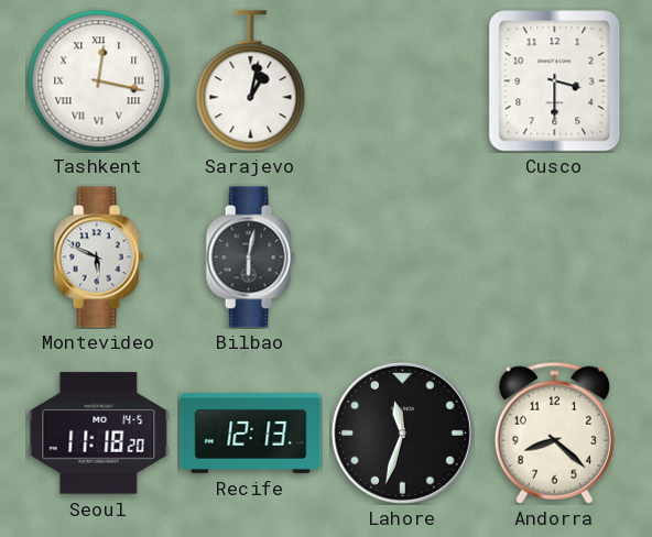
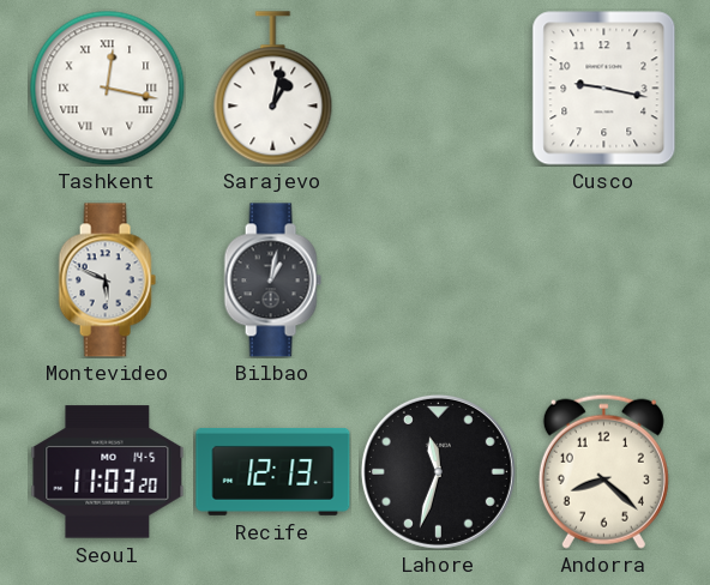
Cusco: 3:30 -> 9:17
Bilbao: 6:02 -> 1:02
Seoul: 11:18 -> 11:03
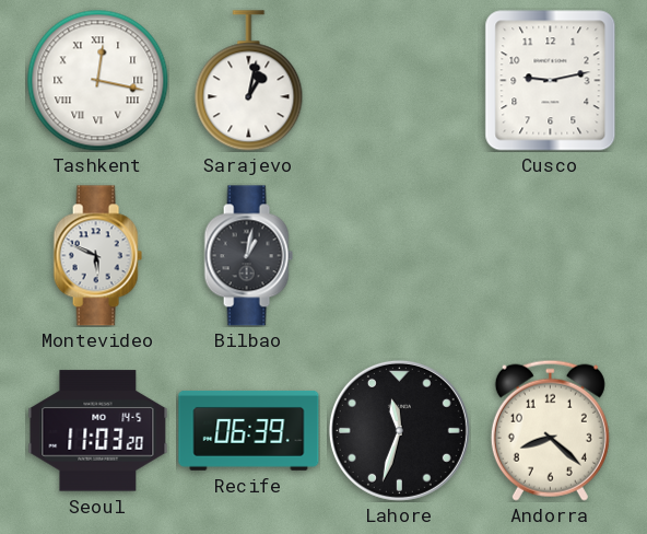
Cusco: 9:17 -> 9:13
Recife: 12:13 -> 06:39
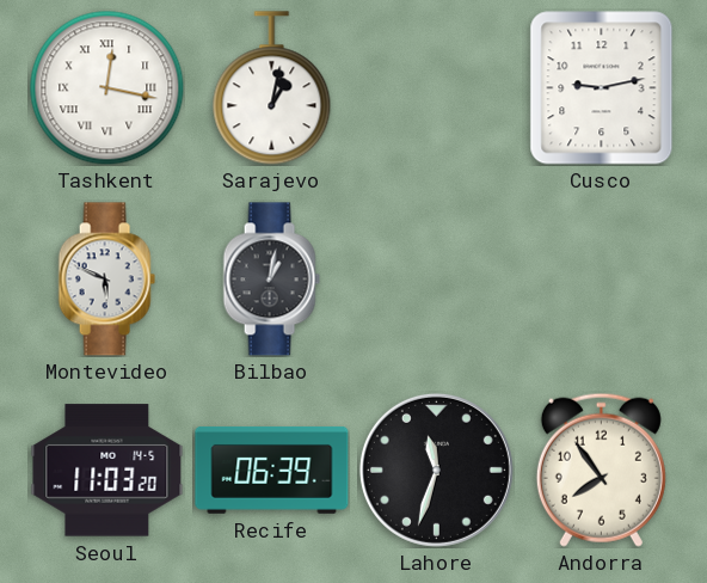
Andorra: 8:22 -> 7:54
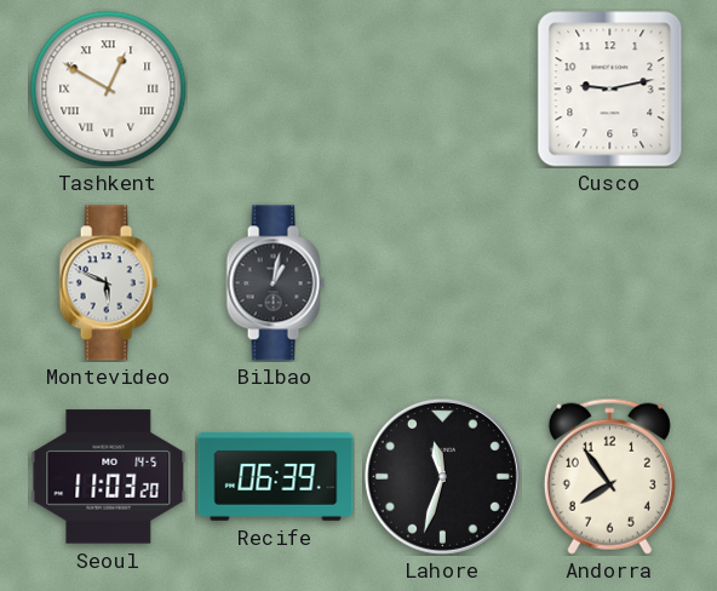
Tashkent: 12:17 -> 12:50
Sarajevo: 1:02 -> none
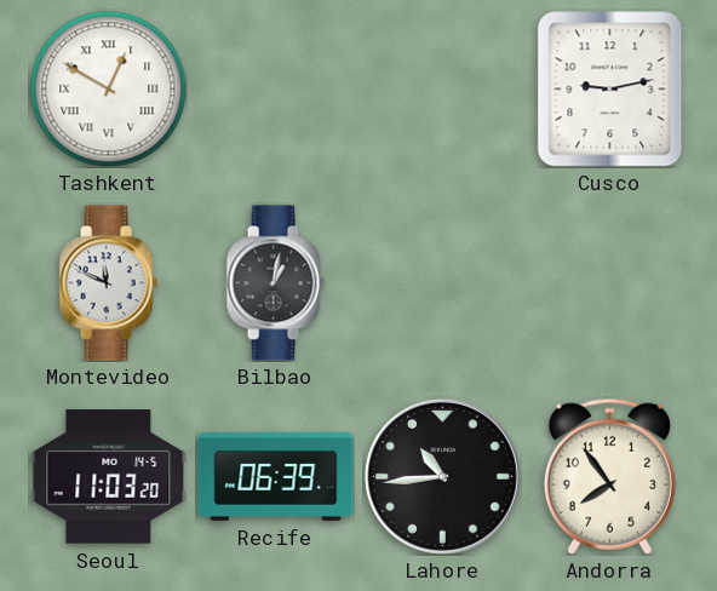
Montevideo: 5:49 -> 11:49
Lahore: 11:33 -> 10:44
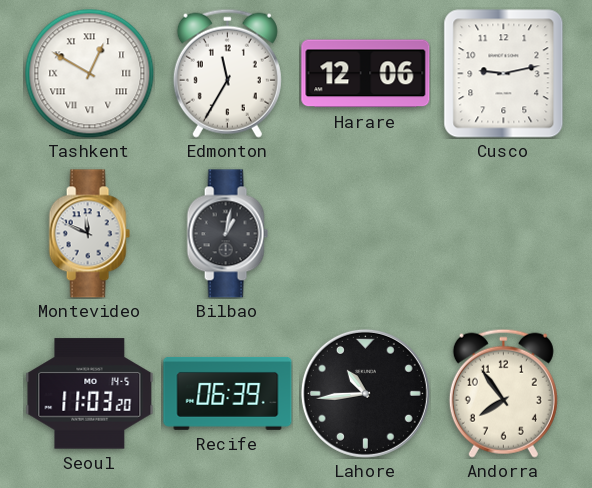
Edmonton: none -> 11:35
Harare: none -> 12:06
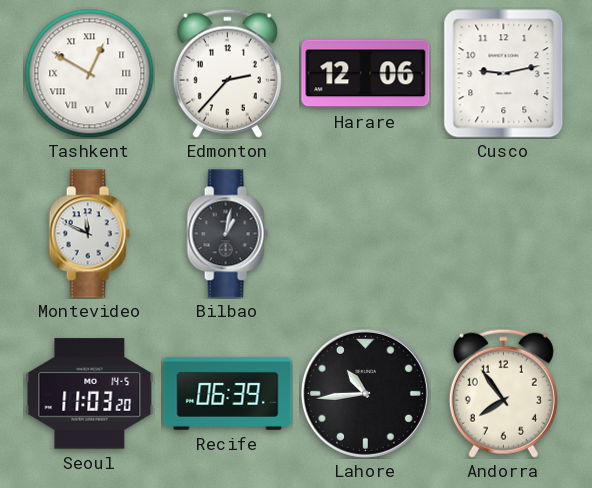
Edmonton: 11:35 -> 2:37
